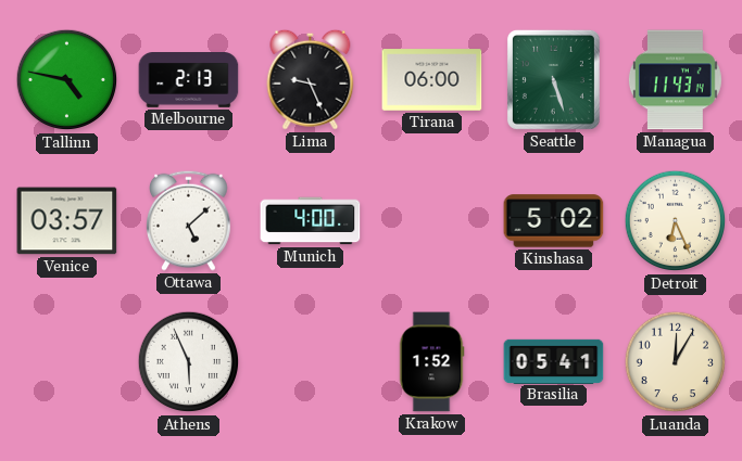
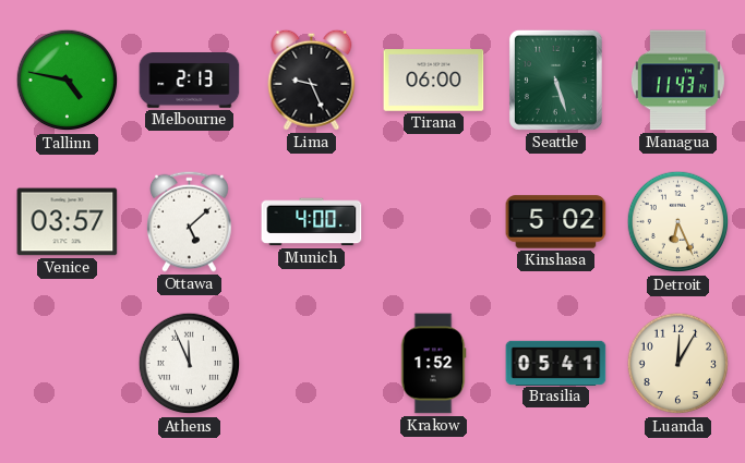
Athens: 5:56 -> 11:56
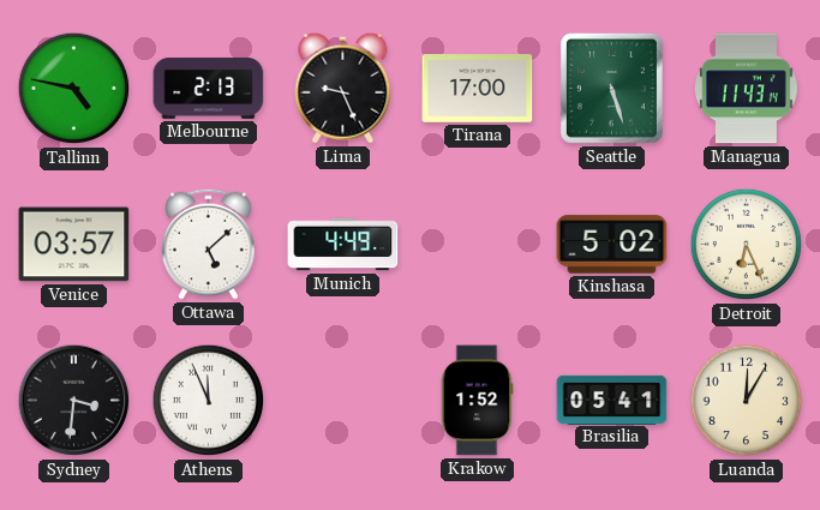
Tirana: 06:00 -> 17:00
Munich: 4:00 -> 4:49
Sydney: none -> 3:31
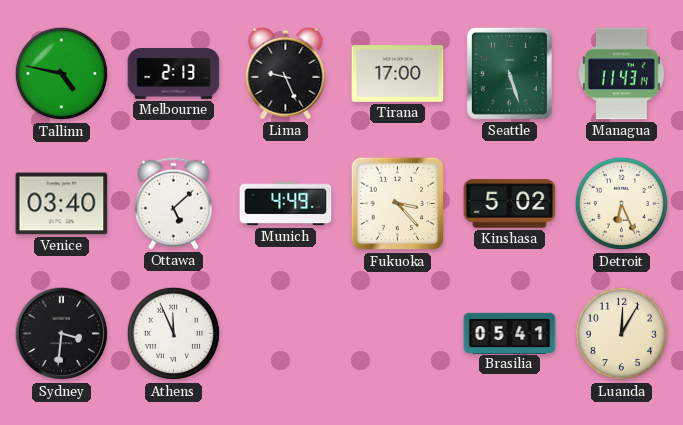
Venice: 03:57 -> 03:40
Fukuoka: none -> 3:23
Krakow: 1:52 -> none
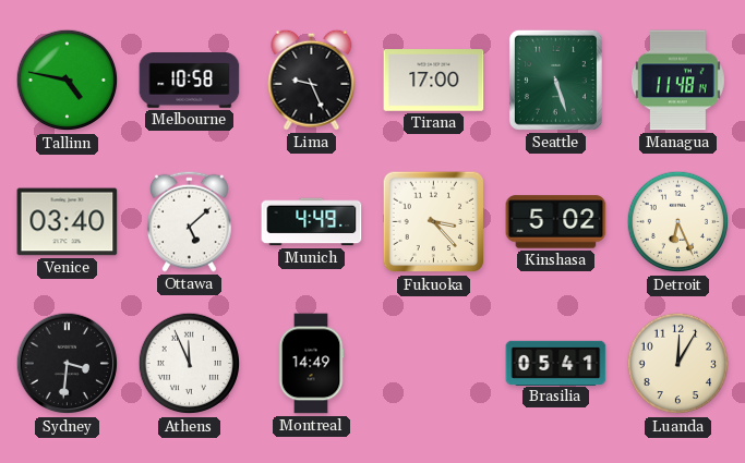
Melbourne: 2:13 -> 10:58
Managua: 11:43 -> 11:48
Montreal: none -> 14:49
